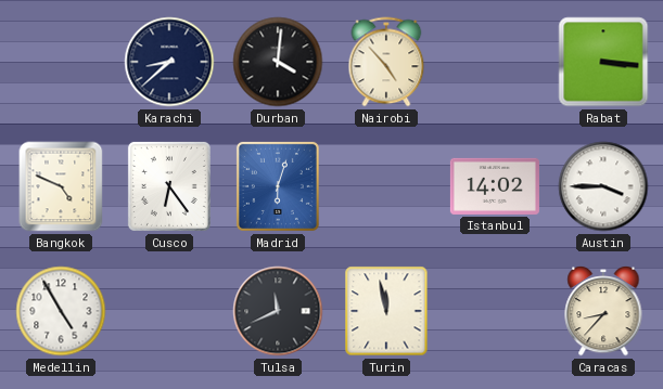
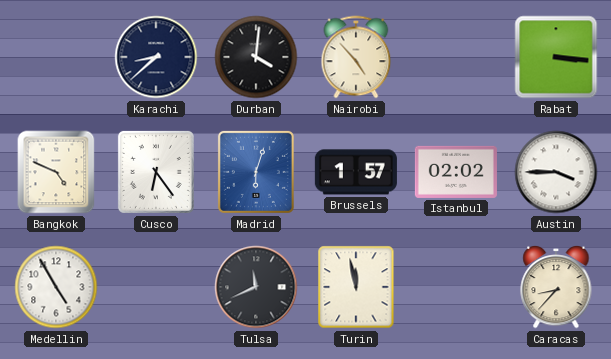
Brussels: none -> 1:57
Istanbul: 14:02 -> 02:02
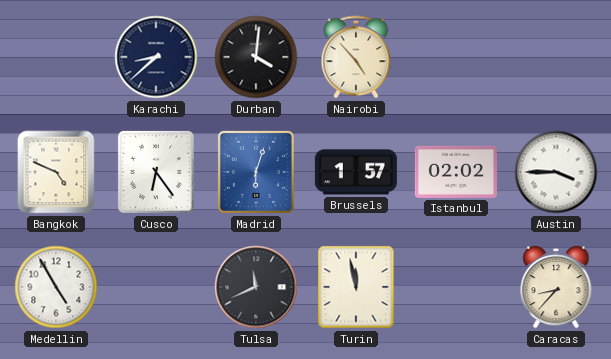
Rabat: 3:16 -> none
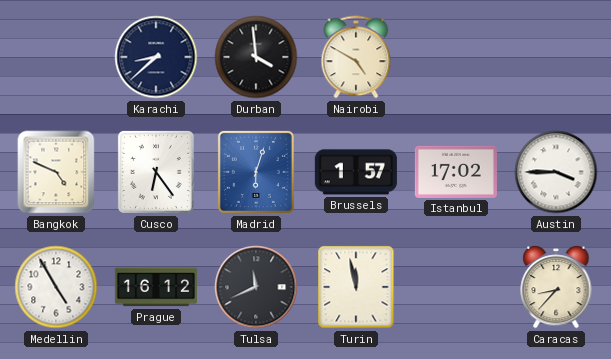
Durban: 4:01 -> 3:59
Nairobi: 4:53 -> 4:50
Istanbul: 02:02 -> 17:02
Prague: none -> 16:12
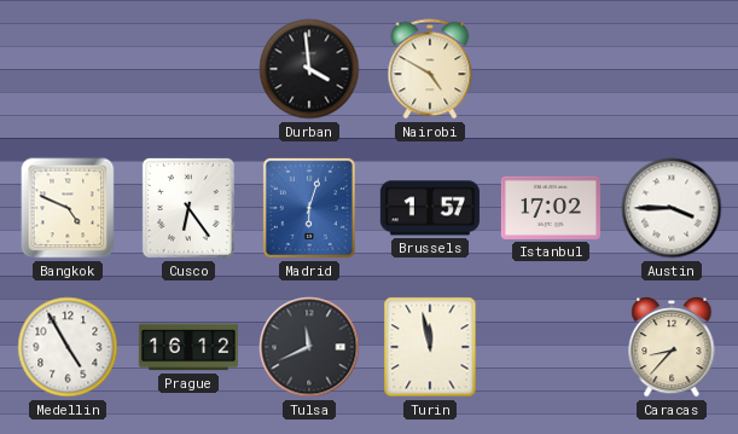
Karachi: 8:38 -> none
